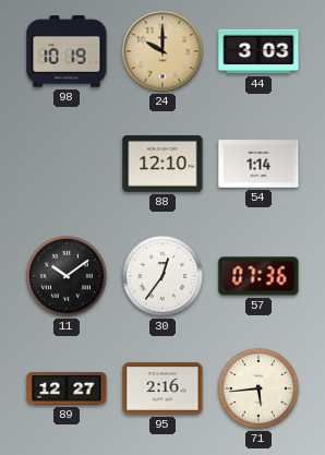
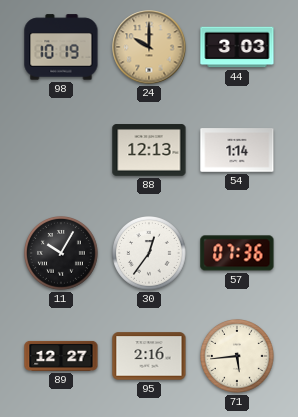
88: 12:10 -> 12:13
11: 10:09 -> 10:05
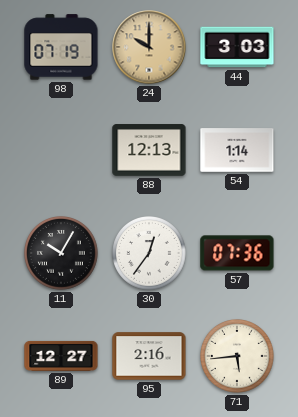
98: 10:19 -> 07:19
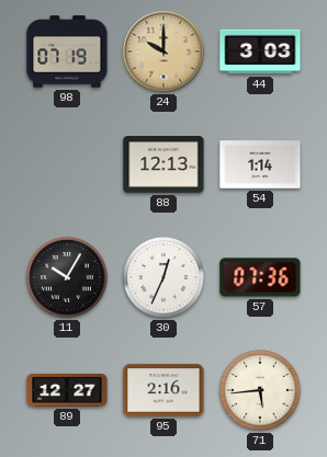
30: 12:36 -> 12:34
